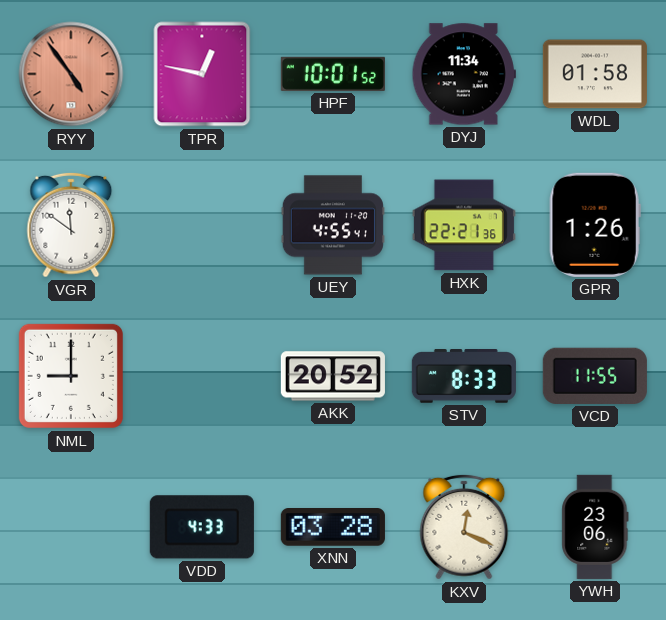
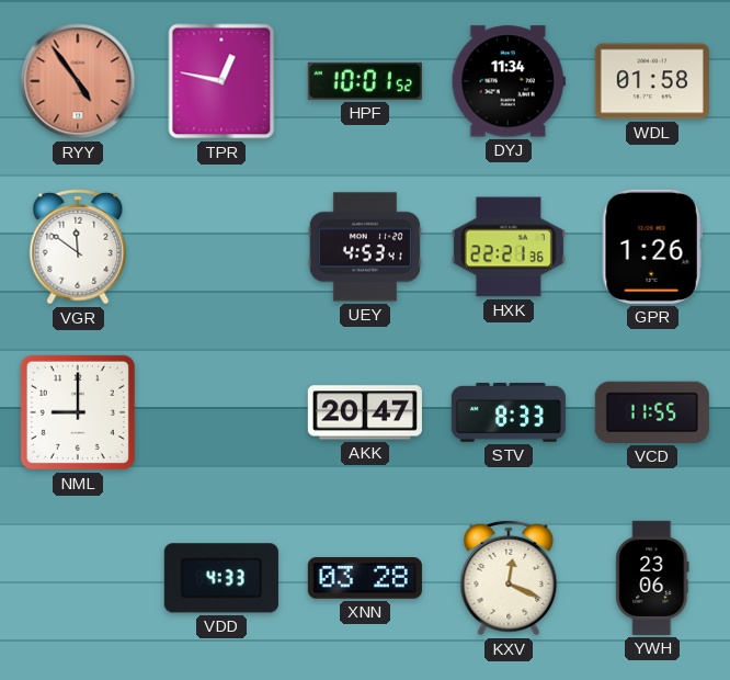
UEY: 4:55 -> 4:53
AKK: 20:52 -> 20:47
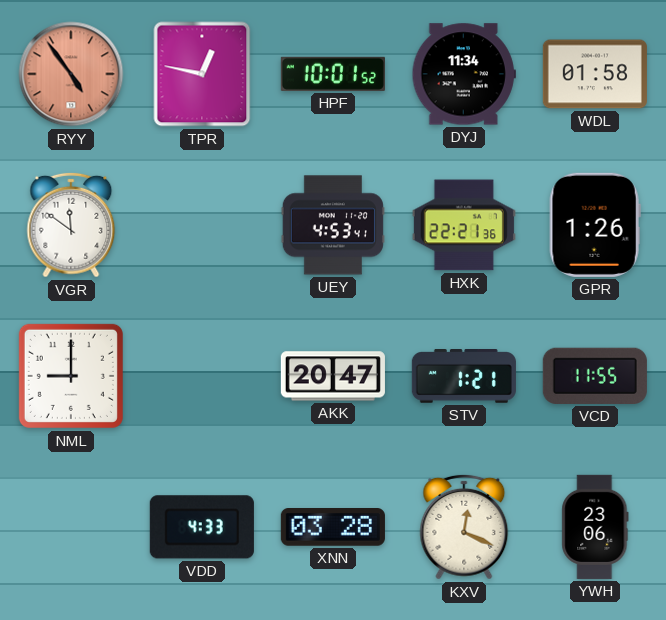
STV: 8:33 -> 1:21
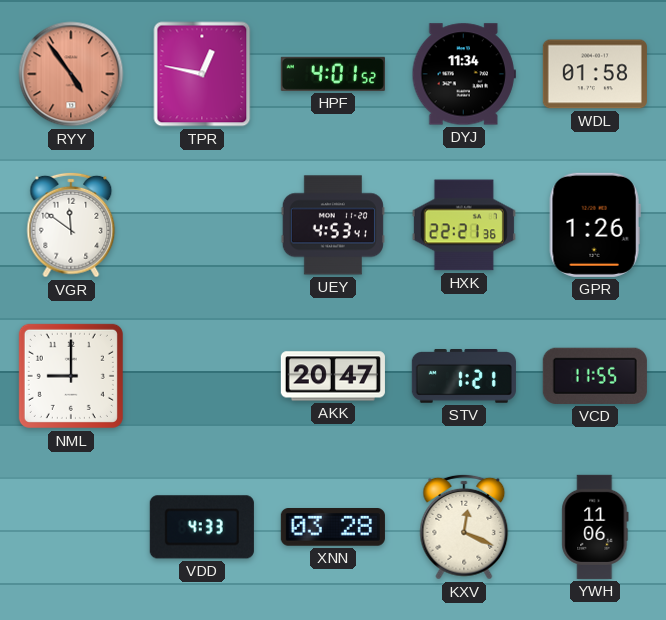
HPF: 10:01 -> 4:01
YWH: 23:06 -> 11:06
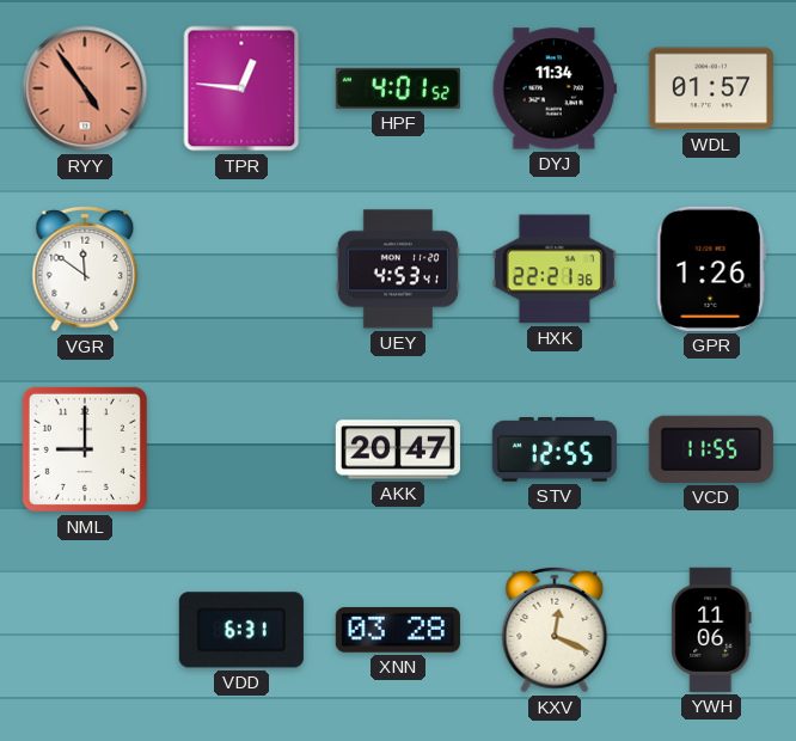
TPR: 12:47 -> 12:46
WDL: 01:58 -> 01:57
STV: 1:21 -> 12:55
VDD: 4:33 -> 6:31
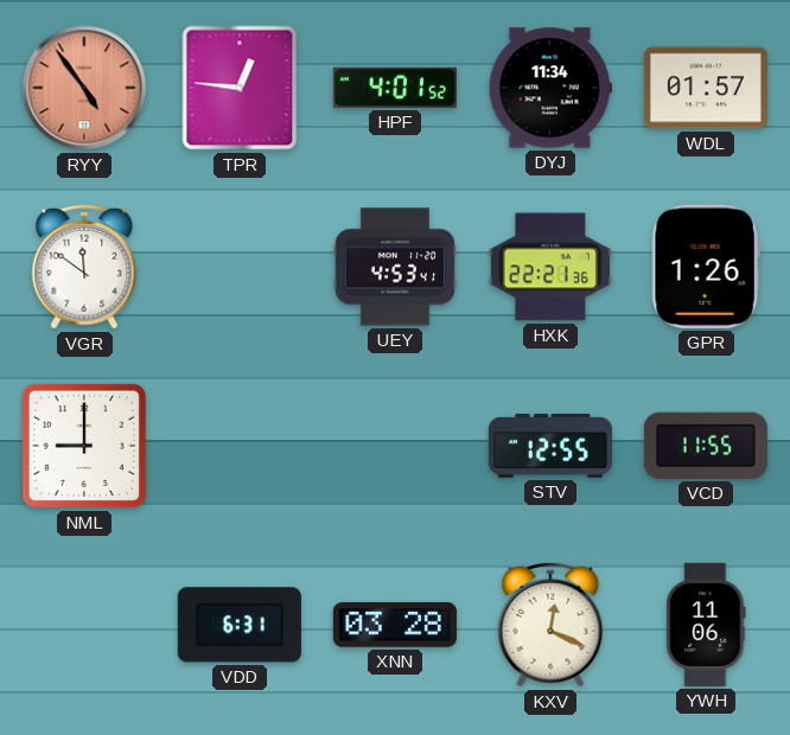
AKK: 20:47 -> none
